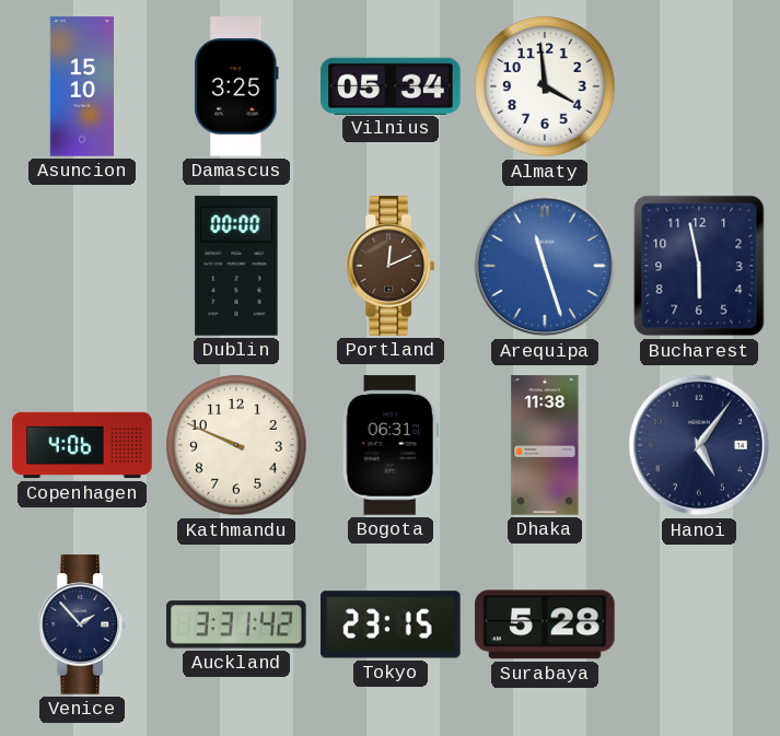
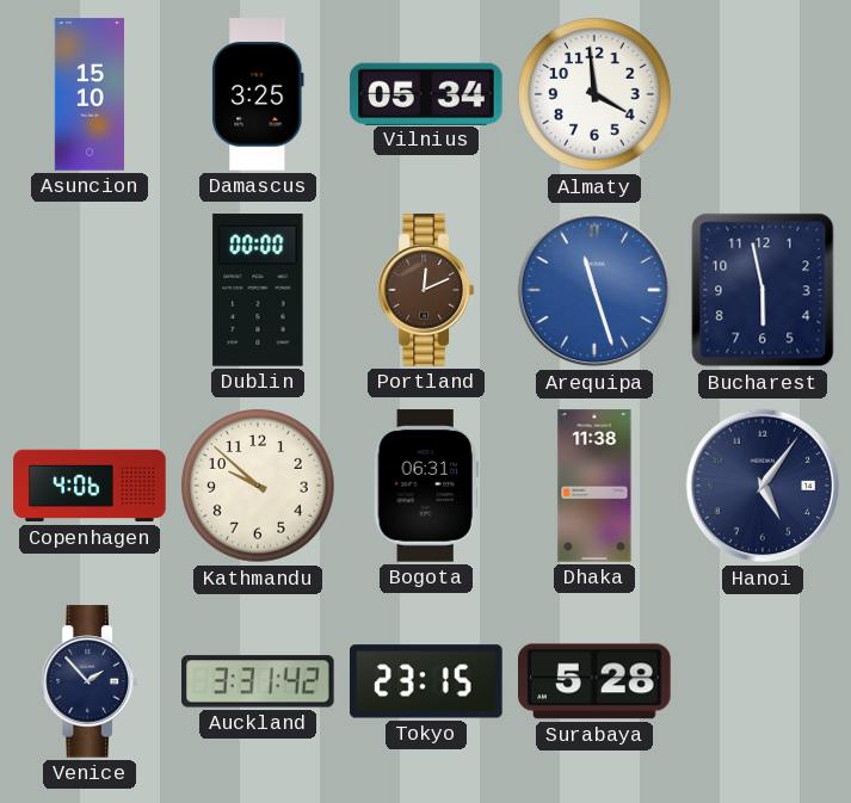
Kathmandu: 9:49 -> 9:52
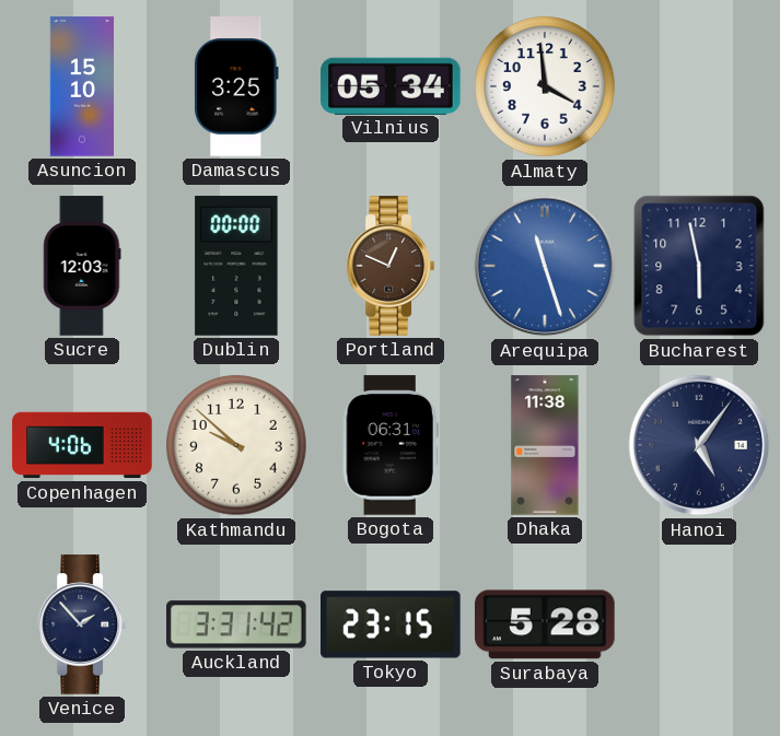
Sucre: none -> 12:03
Portland: 12:11 -> 12:49
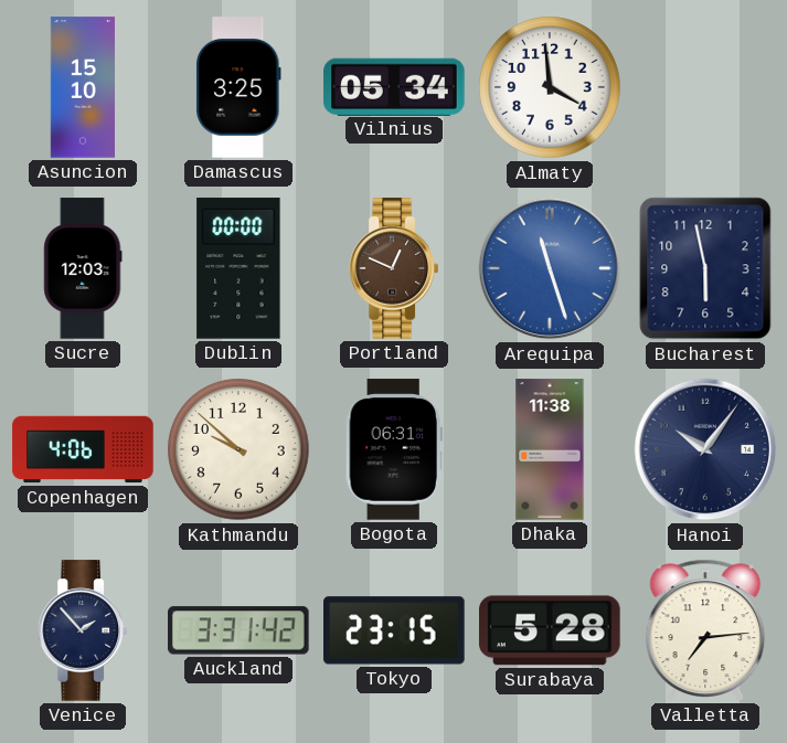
Hanoi: 5:06 -> 10:06
Valletta: none -> 7:14
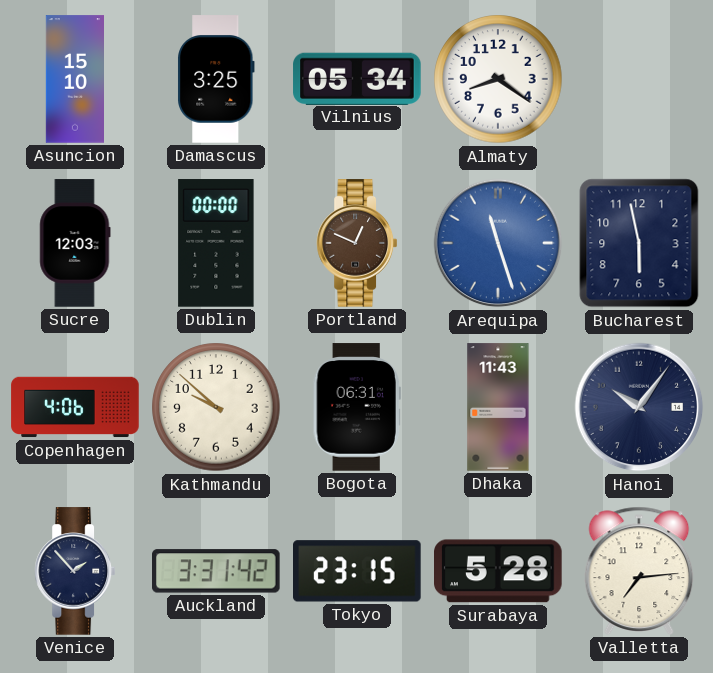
Almaty: 3:59 -> 8:21
Dhaka: 11:38 -> 11:43
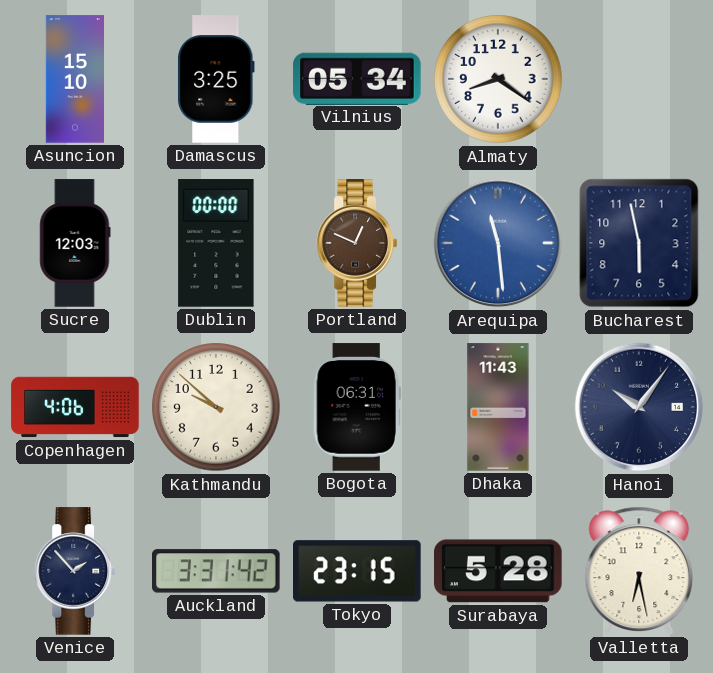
Arequipa: 11:27 -> 11:29
Valletta: 7:14 -> 6:28
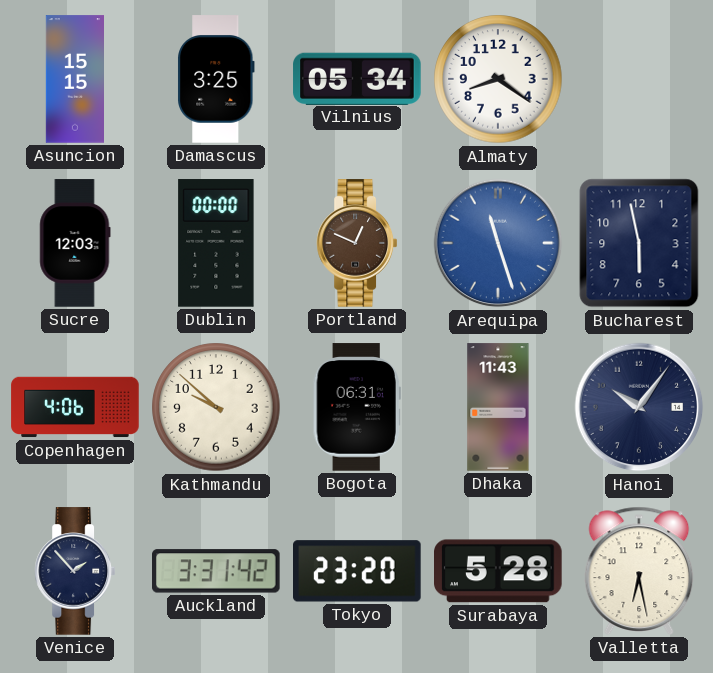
Asuncion: 15:10 -> 15:15
Arequipa: 11:29 -> 11:27
Tokyo: 23:15 -> 23:20
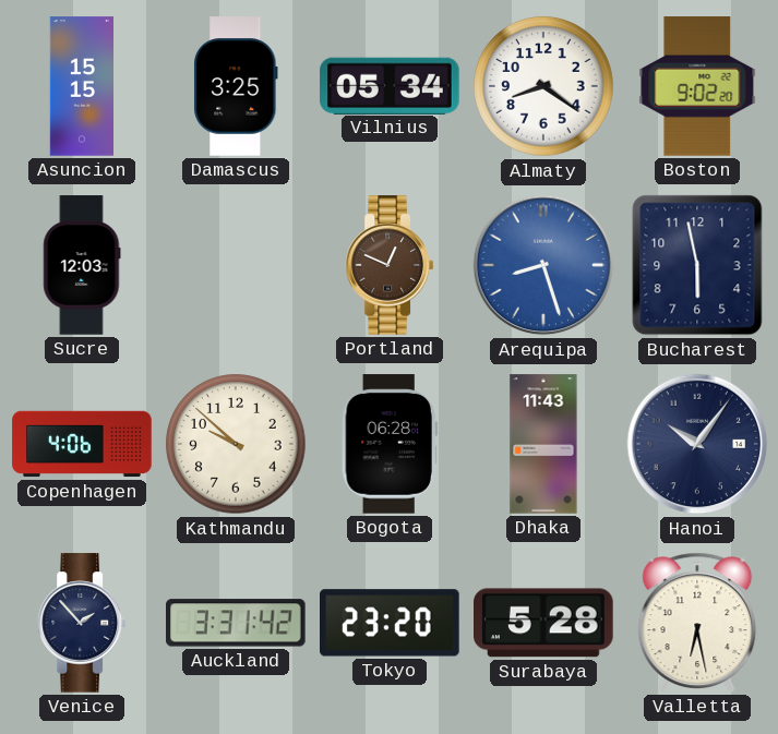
Boston: none -> 9:02
Dublin: 00:00 -> none
Arequipa: 11:27 -> 8:27
Bogota: 06:31 -> 06:28
